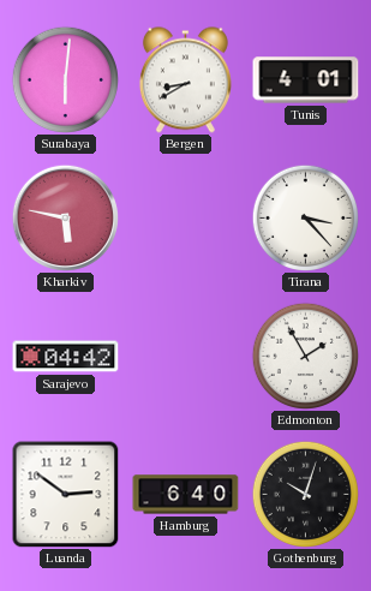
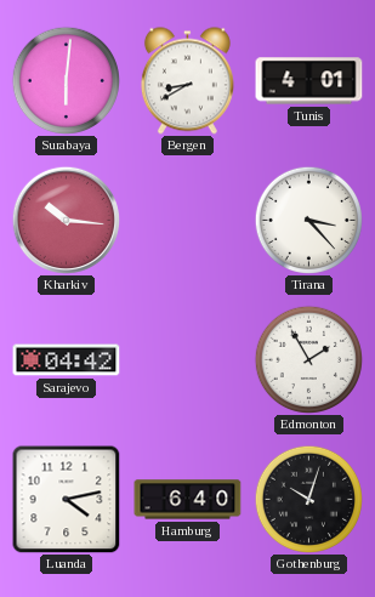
Kharkiv: 5:47 -> 10:16
Luanda: 2:51 -> 4:13
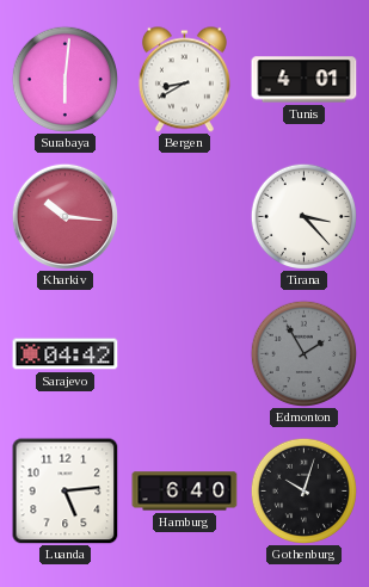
Edmonton dial: white -> grey
Luanda: 4:13 -> 5:14
